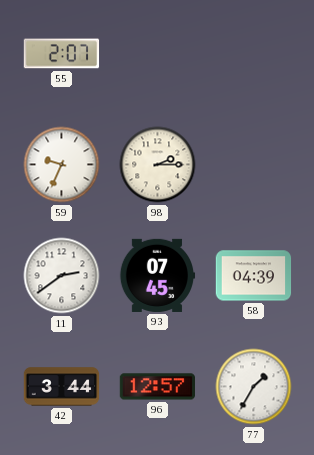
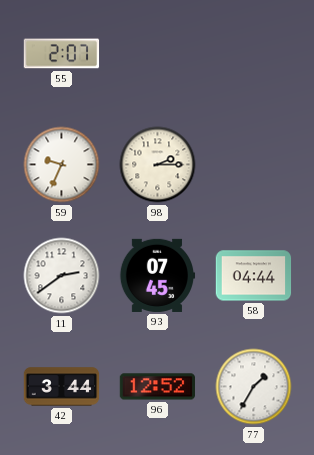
58: 04:39 -> 04:44
96: 12:57 -> 12:52
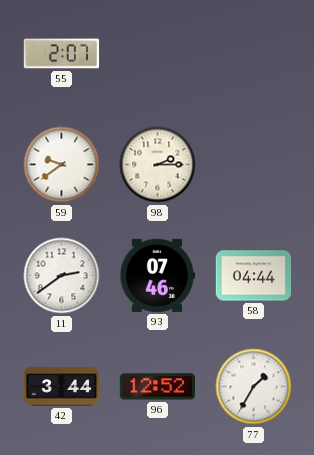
59: 9:34 -> 9:39
93: 07:45 -> 07:46
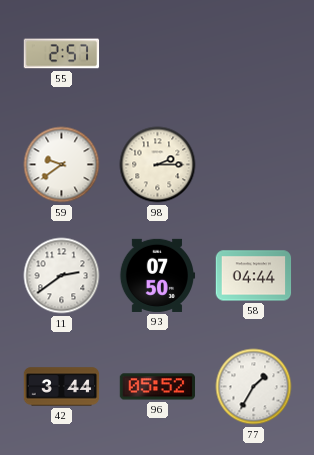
55: 2:07 -> 2:57
93: 07:46 -> 07:50
96: 12:52 -> 05:52
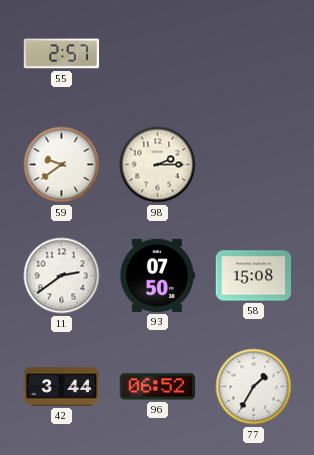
58: 04:44 -> 15:08
96: 05:52 -> 06:52
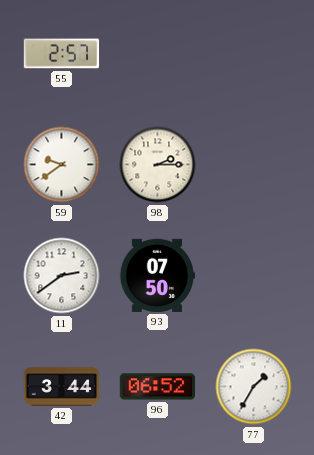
58: 15:08 -> none
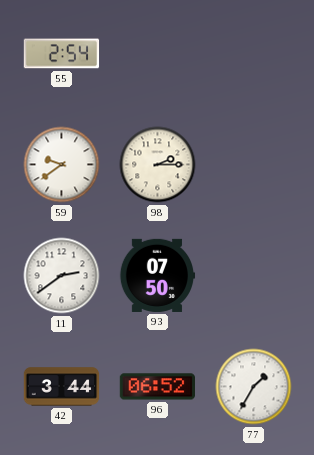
55: 2:57 -> 2:54
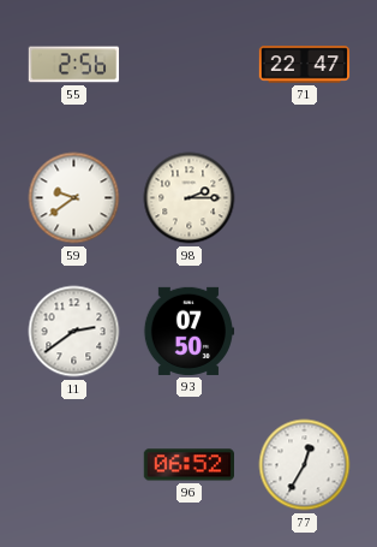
55: 2:54 -> 2:56
71: none -> 22:47
42: 3:44 -> none
77: 1:35 -> 12:35
